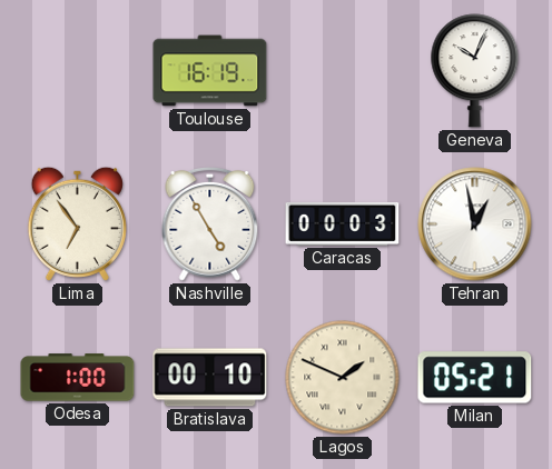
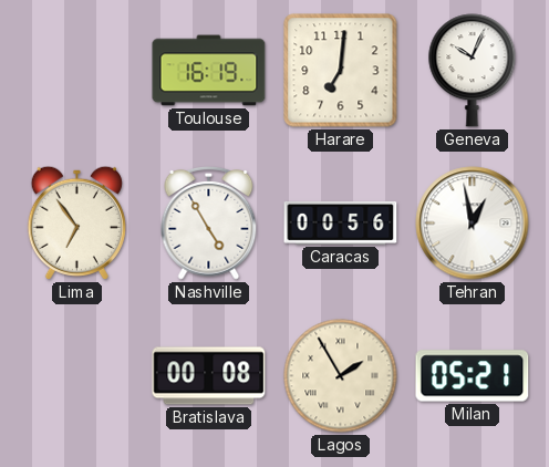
Harare: none -> 7:01
Caracas: 00:03 -> 00:56
Odesa: 1:00 -> none
Bratislava: 00:10 -> 00:08
Lagos: 1:49 -> 1:55
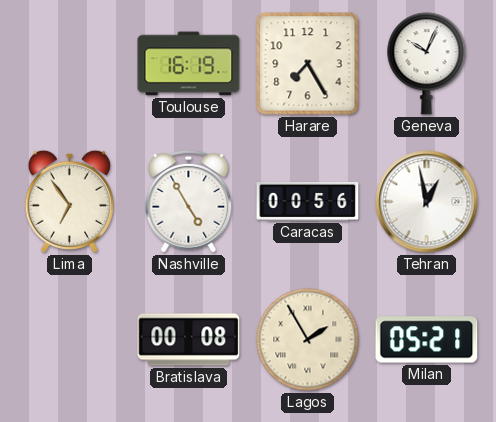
Harare: 7:01 -> 7:25
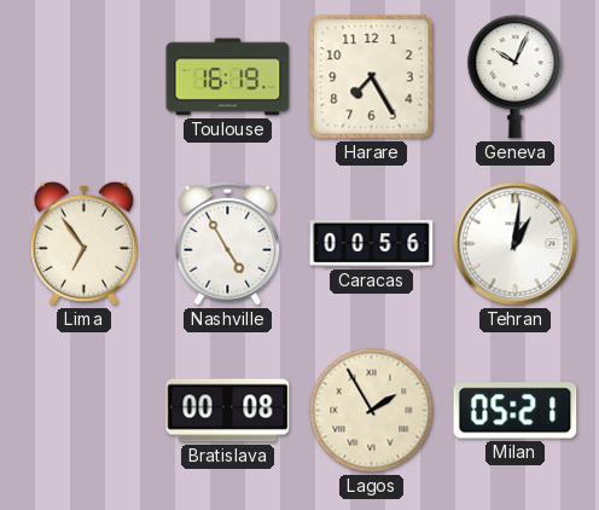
Tehran: 12:58 -> 1:01
